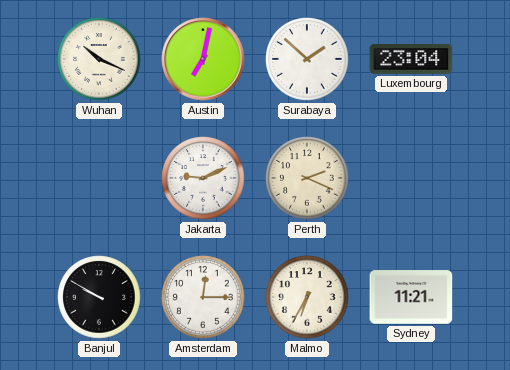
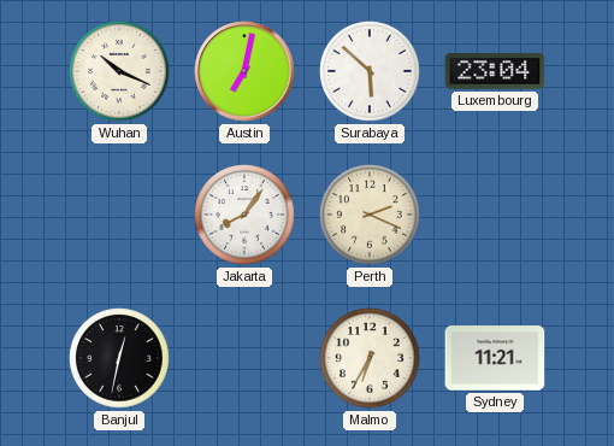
Surabaya: 1:52 -> 5:52
Jakarta: 9:11 -> 8:06
Banjul: 9:50 -> 12:32
Amsterdam: 12:15 -> none
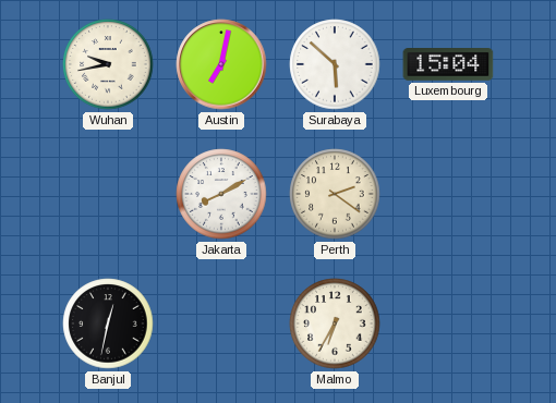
Wuhan: 10:19 -> 9:43
Luxembourg: 23:04 -> 15:04
Jakarta: 8:06 -> 8:10
Perth: 2:19 -> 2:21
Sydney: 11:21 -> none
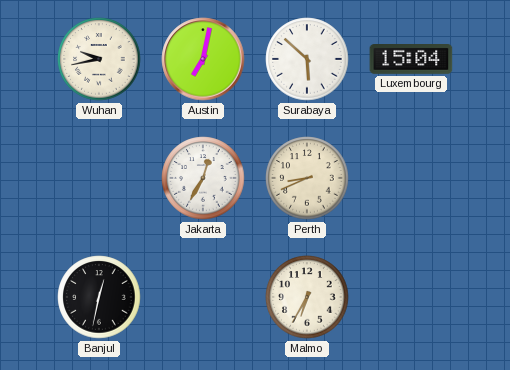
Jakarta: 8:10 -> 12:35
Perth: 2:21 -> 8:41
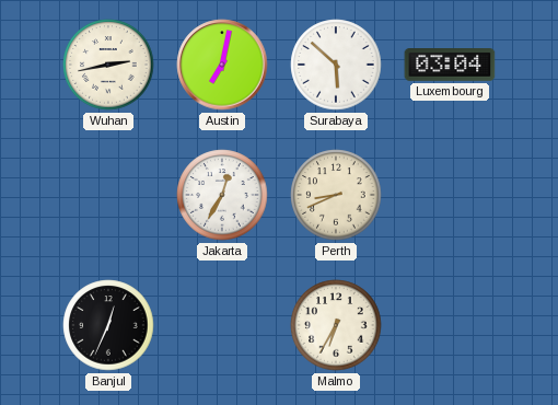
Wuhan: 9:43 -> 2:43
Luxembourg: 15:04 -> 03:04
Banjul: 12:32 -> 12:34
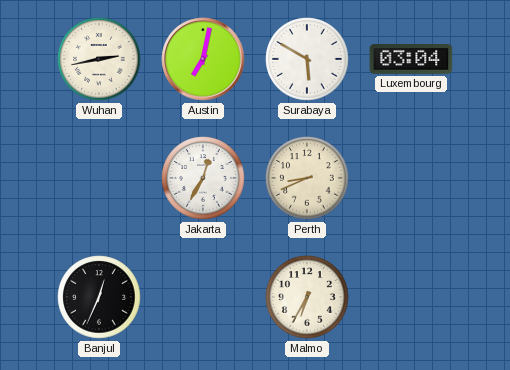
Surabaya: 5:52 -> 5:50
